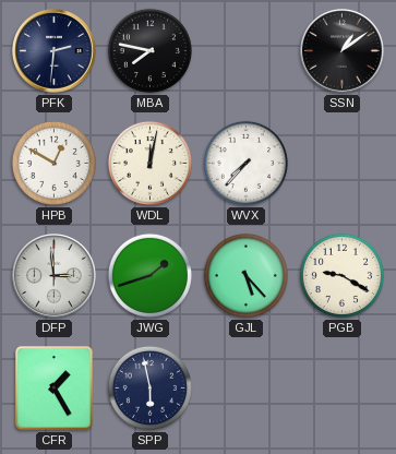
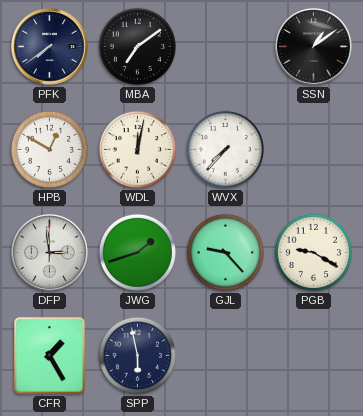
PFK: 2:31 -> 7:39
MBA: 7:47 -> 7:09
GJL: 5:23 -> 9:23
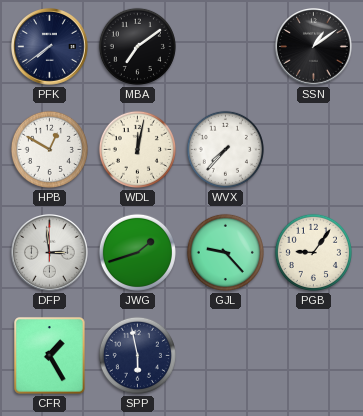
PGB: 9:20 -> 9:06
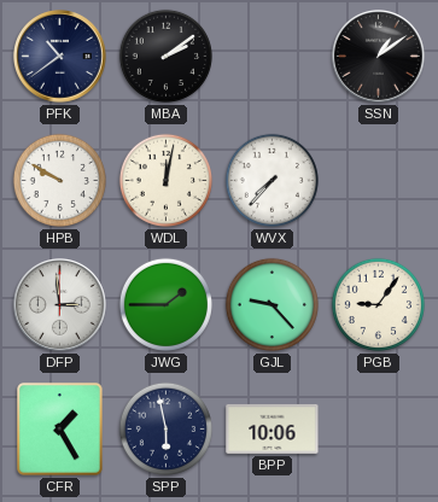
PFK: 7:39 -> 10:39
MBA: 7:09 -> 2:09
HPB: 12:50 -> 9:50
JWG: 1:42 -> 1:45
BPP: none -> 10:06
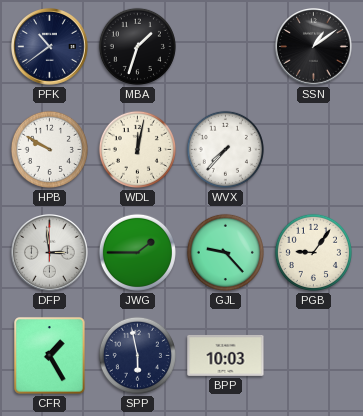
MBA: 2:09 -> 1:33
BPP: 10:06 -> 10:03
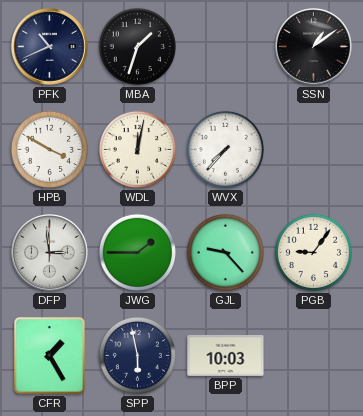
PFK: 10:39 -> 10:41
HPB: 9:50 -> 3:50
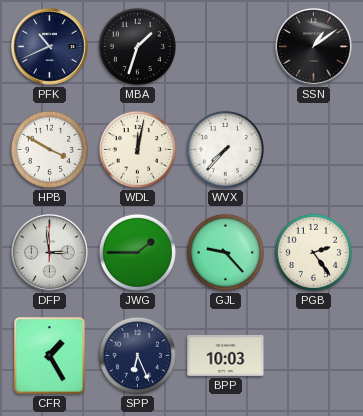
PGB: 9:06 -> 2:24
SPP: 5:58 -> 6:26
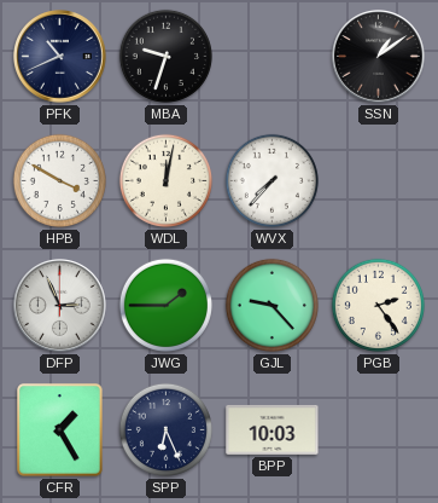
MBA: 1:33 -> 9:33
DFP: 2:59 -> 2:56
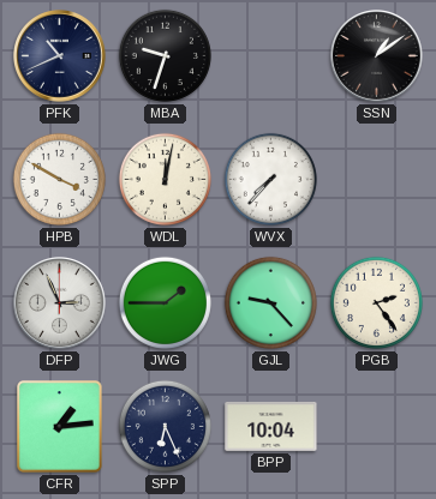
CFR: 1:25 -> 1:14
BPP: 10:03 -> 10:04
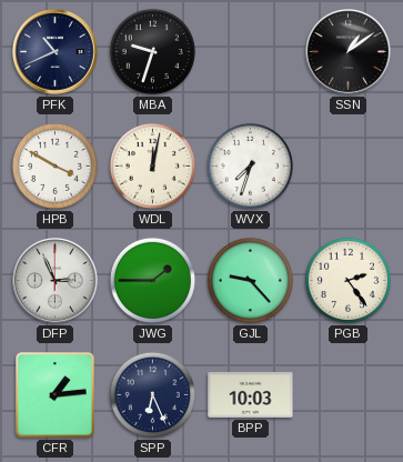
WVX: 7:37 -> 7:33
BPP: 10:04 -> 10:03
